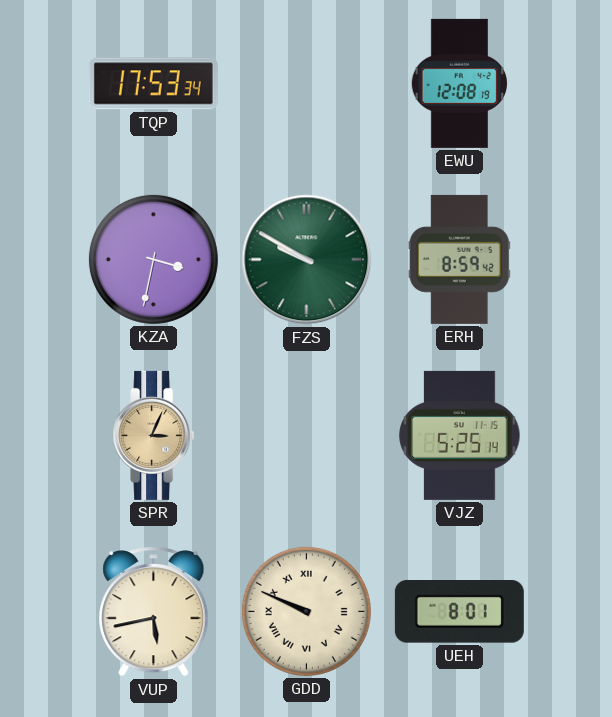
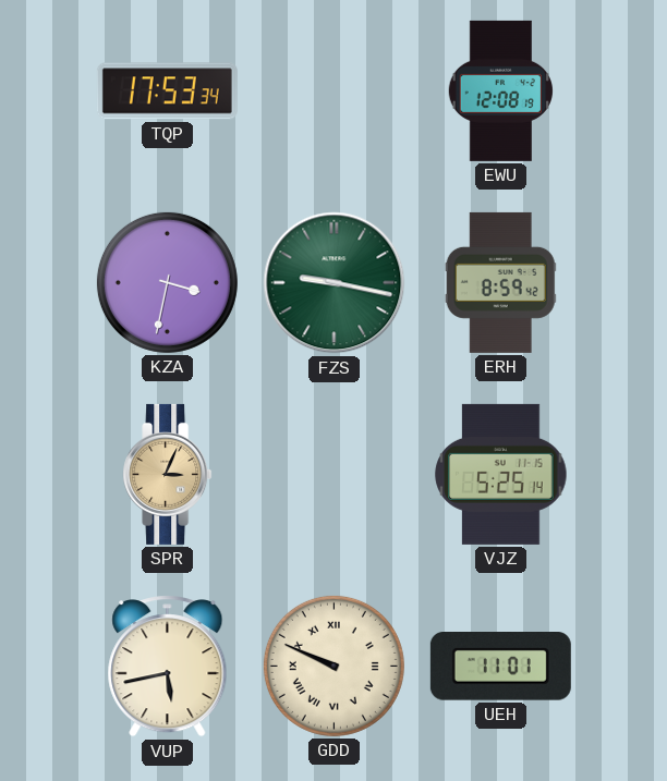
FZS: 9:50 -> 9:17
UEH: 8:01 -> 11:01
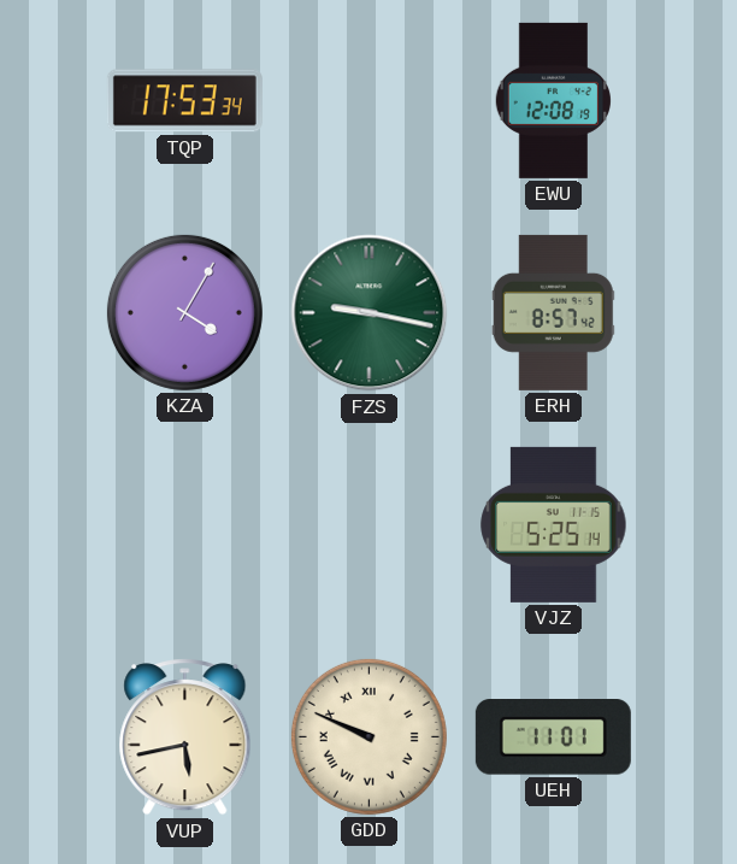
KZA: 3:32 -> 4:05
ERH: 8:59 -> 8:57
SPR: 3:04 -> none
